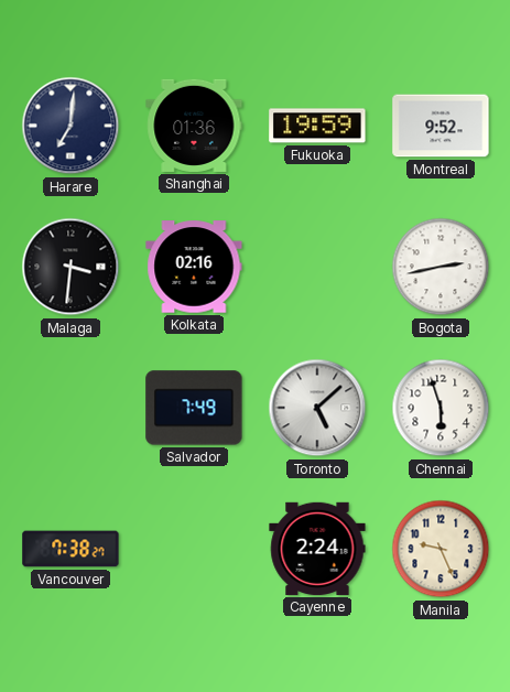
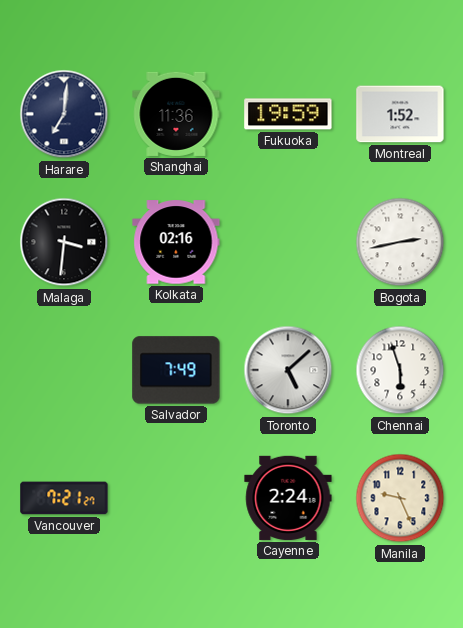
Shanghai: 01:36 -> 11:36
Montreal: 9:52 -> 1:52
Vancouver: 7:38 -> 7:21
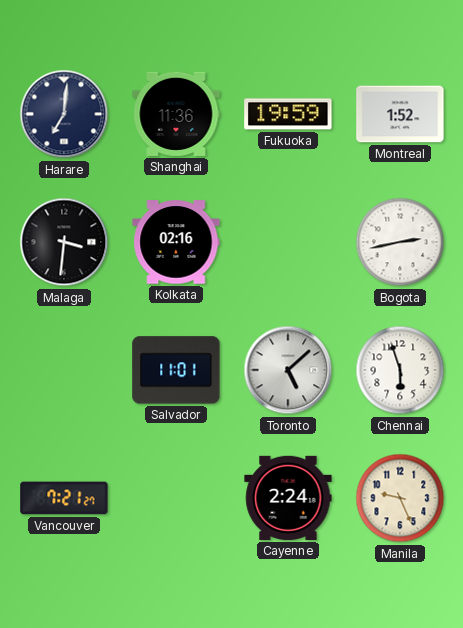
Salvador: 7:49 -> 11:01
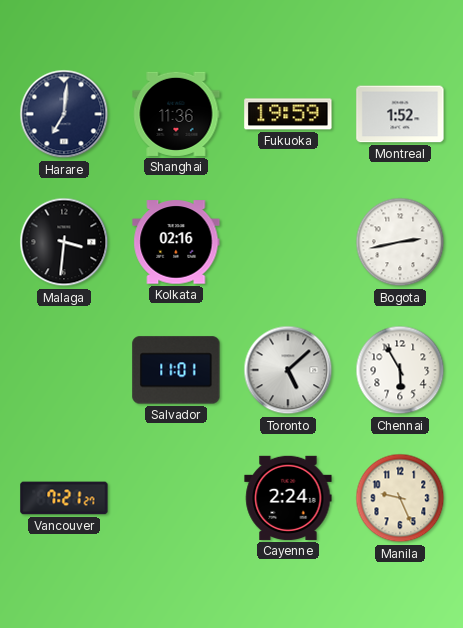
Chennai: 5:57 -> 5:55
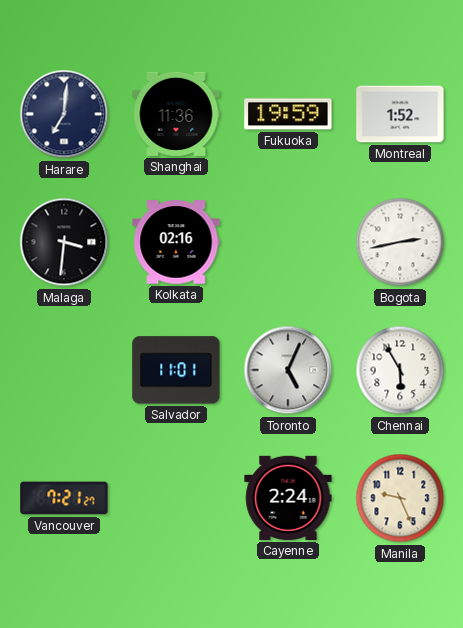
Toronto: 5:08 -> 5:04
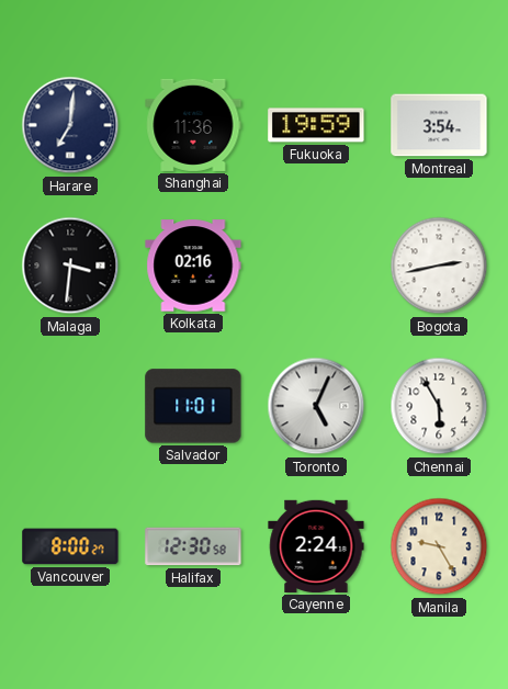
Montreal: 1:52 -> 3:54
Vancouver: 7:21 -> 8:00
Halifax: none -> 12:30
Manila: 9:26 -> 9:25
